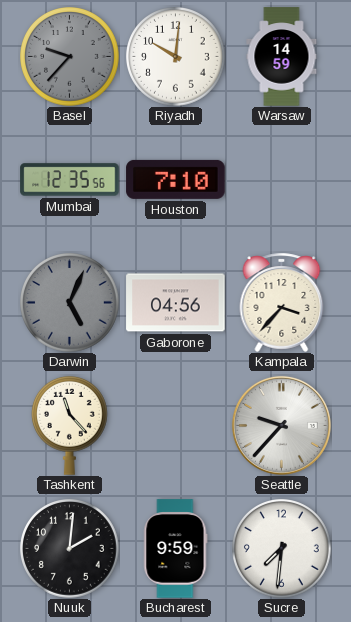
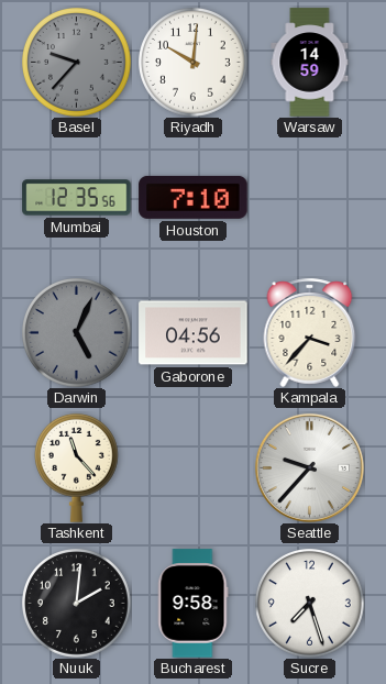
Bucharest: 9:59 -> 9:58
Sucre: 7:31 -> 7:27
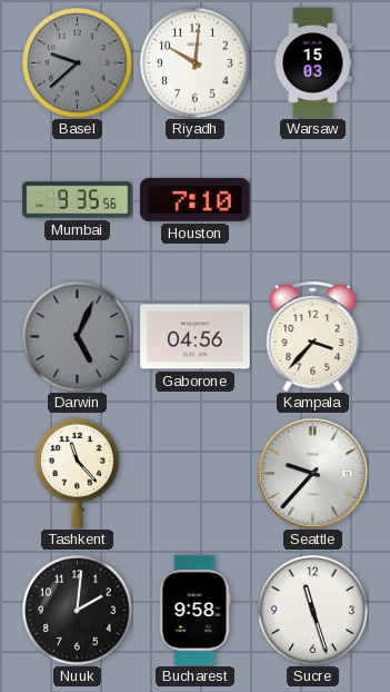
Basel: 9:37 -> 9:38
Warsaw: 14:59 -> 15:03
Mumbai: 12:35 -> 9:35
Sucre: 7:27 -> 11:27
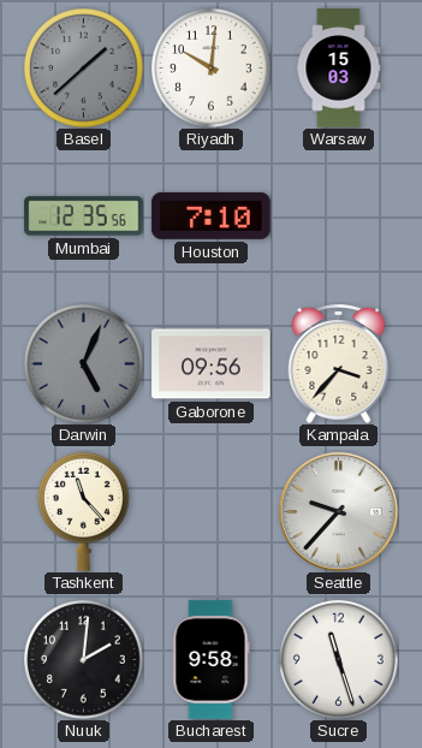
Basel: 9:38 -> 1:38
Mumbai: 9:35 -> 12:35
Gaborone: 04:56 -> 09:56
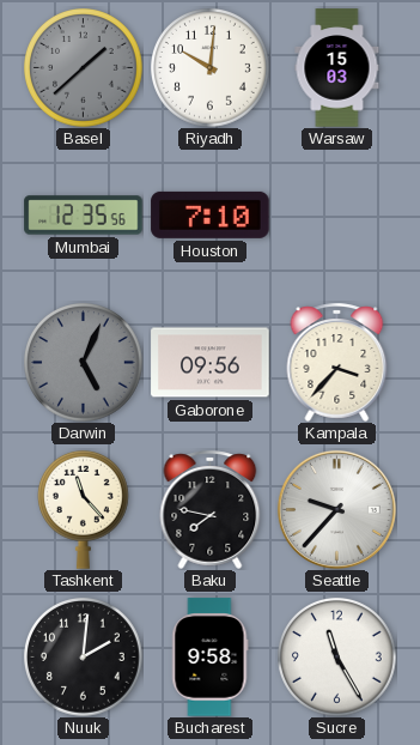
Baku: none -> 7:47
Sucre: 11:27 -> 11:25
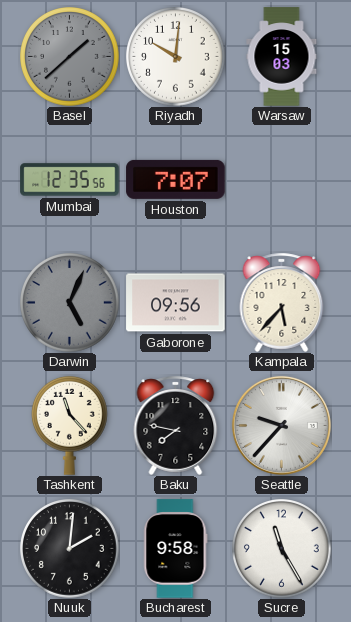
Houston: 7:10 -> 7:07
Kampala: 3:37 -> 5:37
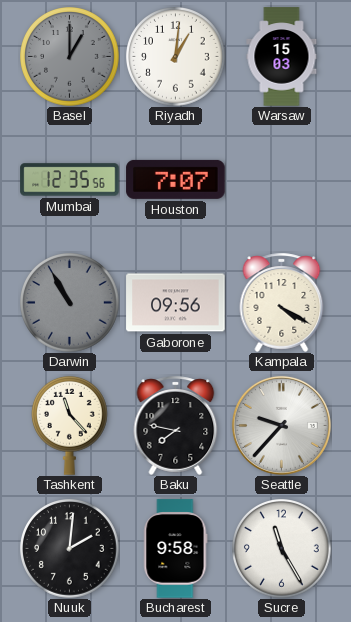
Basel: 1:38 -> 1:00
Riyadh: 10:01 -> 1:01
Darwin: 5:04 -> 10:55
Kampala: 5:37 -> 4:20
